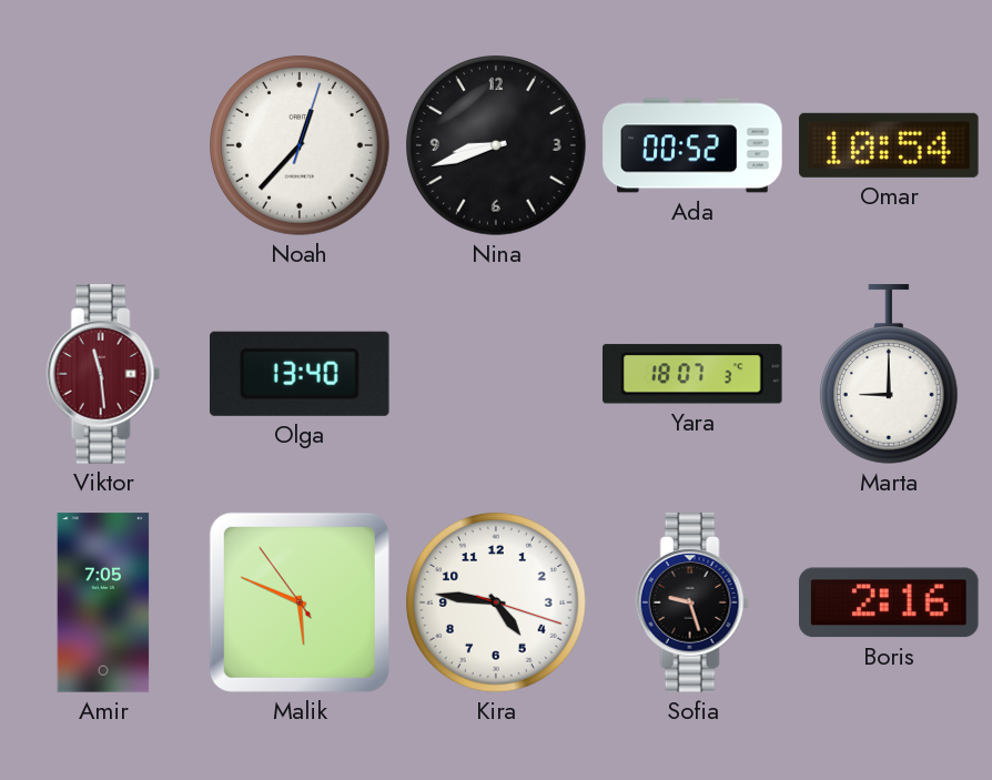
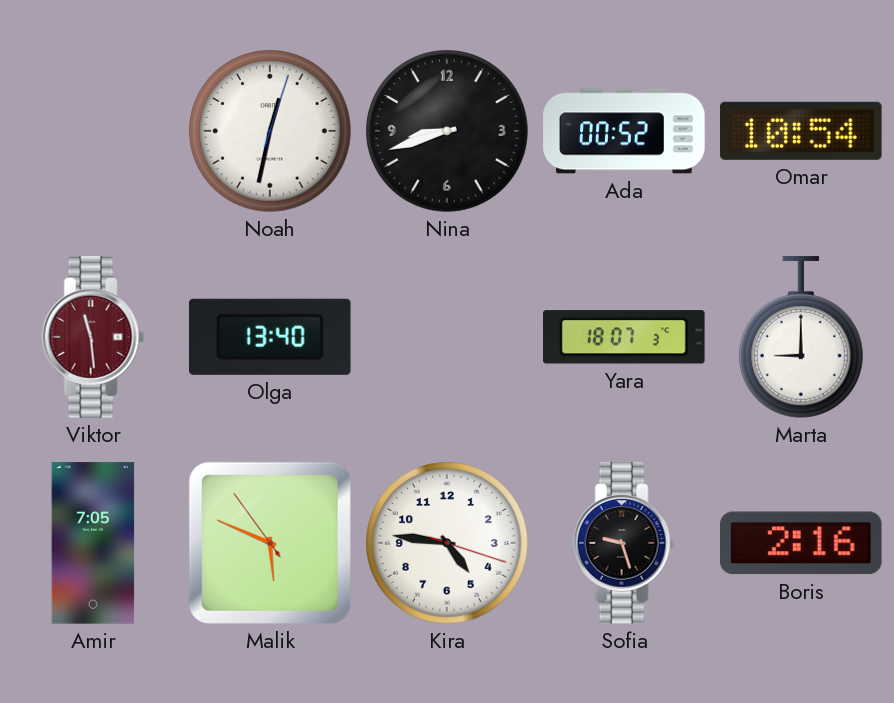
Noah: 12:37 -> 12:32
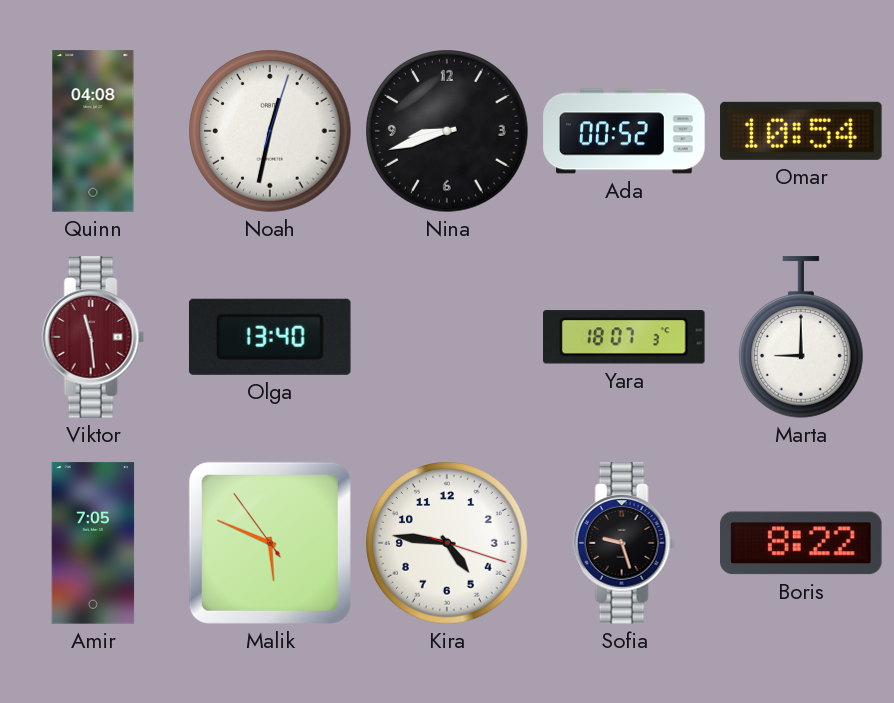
Quinn: none -> 04:08
Boris: 2:16 -> 8:22
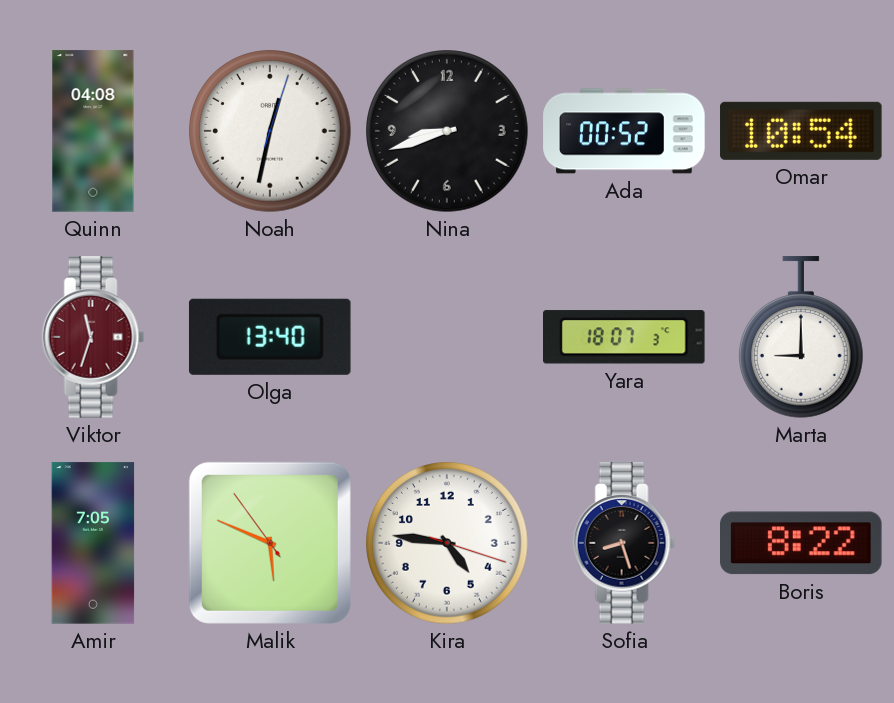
Viktor: 11:29 -> 11:33
Sofia: 9:27 -> 8:27
